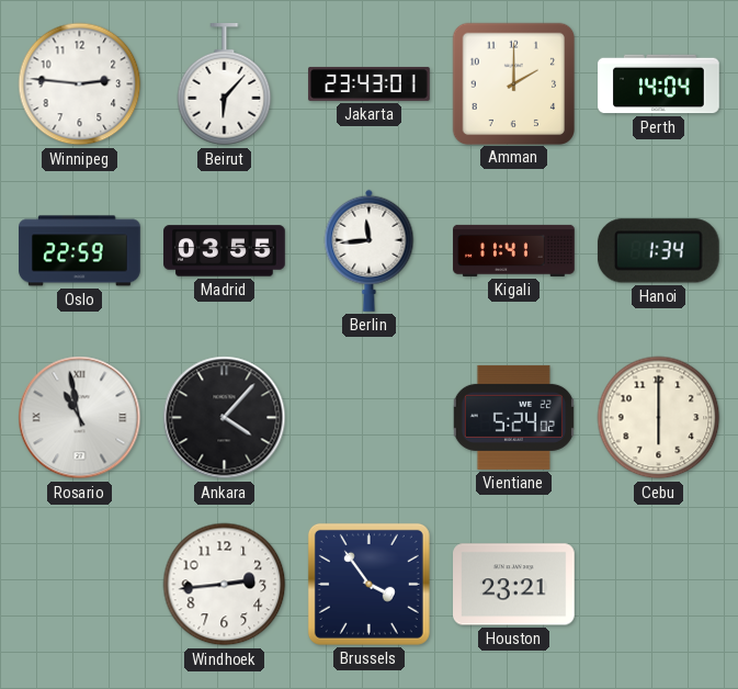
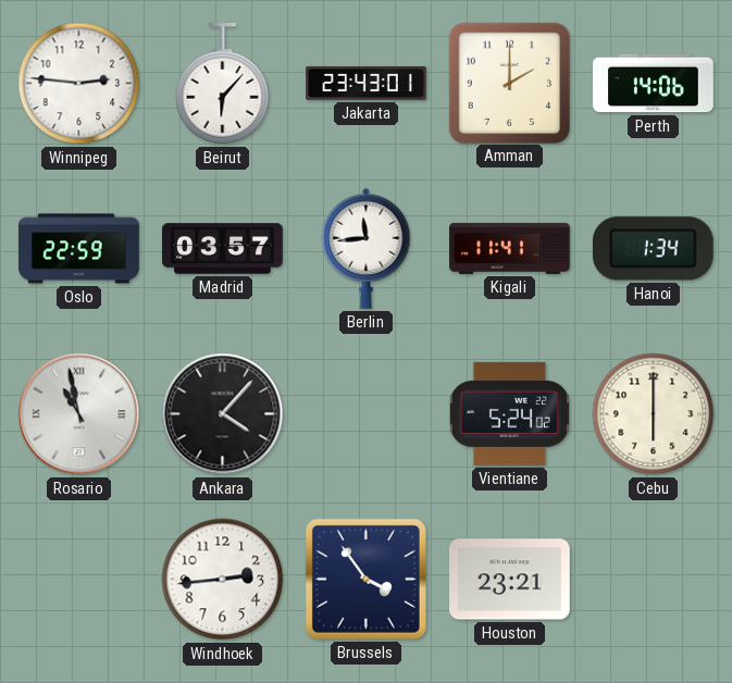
Perth: 14:04 -> 14:06
Madrid: 03:55 -> 03:57
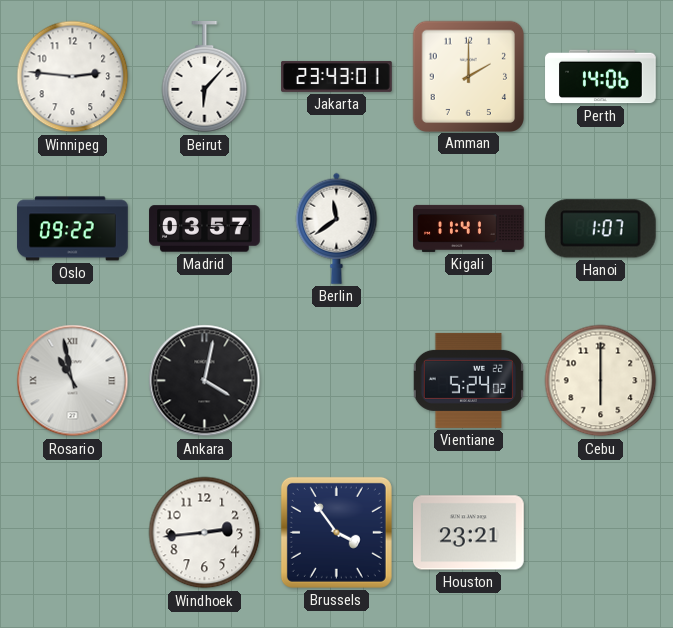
Oslo: 22:59 -> 09:22
Berlin: 11:44 -> 11:39
Hanoi: 1:34 -> 1:07
Ankara: 4:07 -> 4:02
